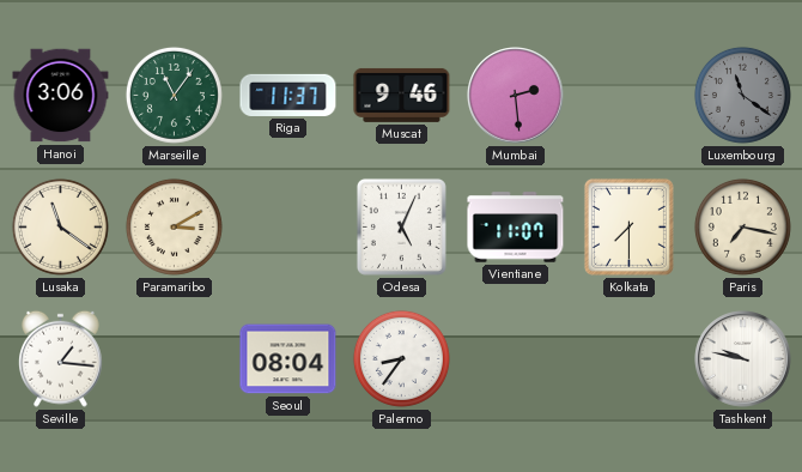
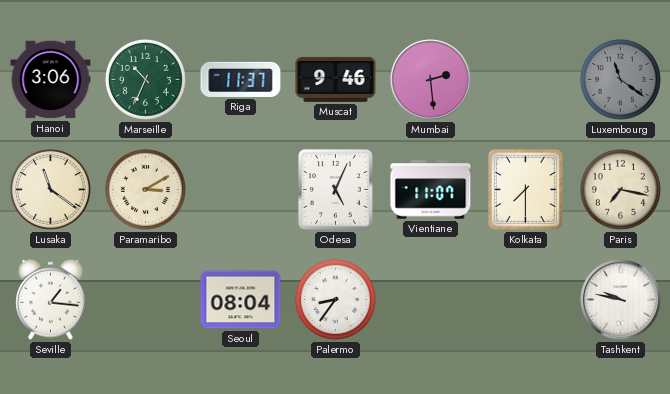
Marseille: 11:06 -> 10:34
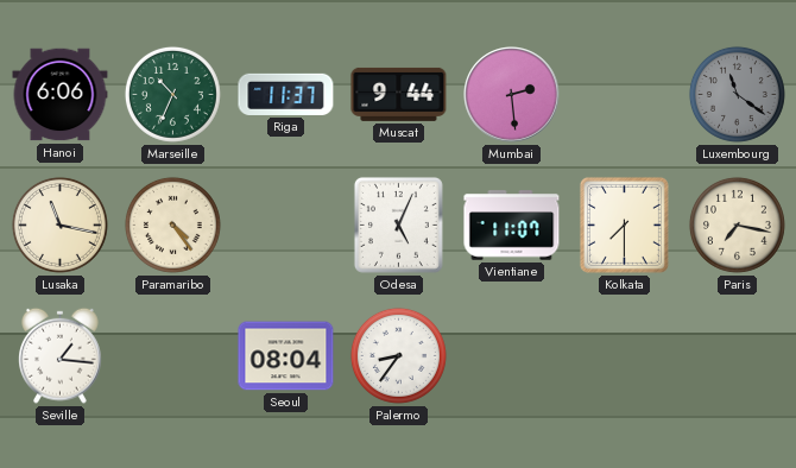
Hanoi: 3:06 -> 6:06
Muscat: 9:46 -> 9:44
Lusaka: 11:21 -> 11:17
Paramaribo: 3:10 -> 4:24
Tashkent: 9:47 -> none
